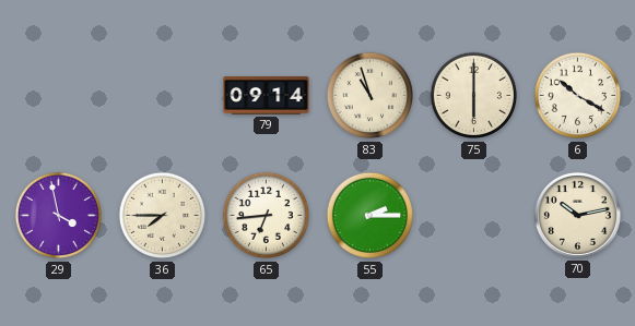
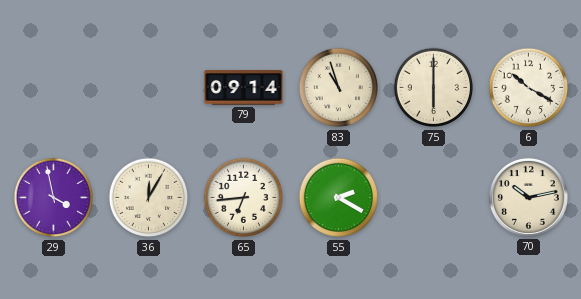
36: 7:45 -> 12:05
55: 2:15 -> 2:20
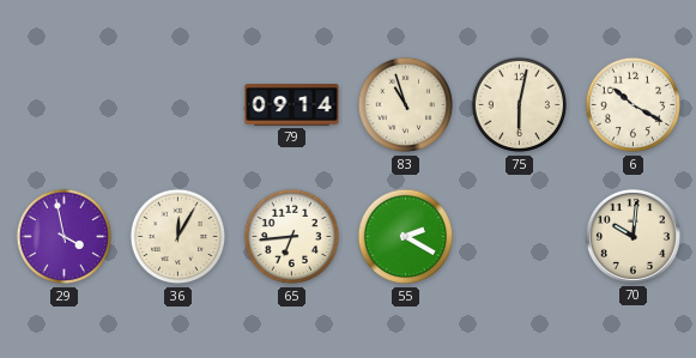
75: 6:00 -> 6:02
70: 10:13 -> 10:01
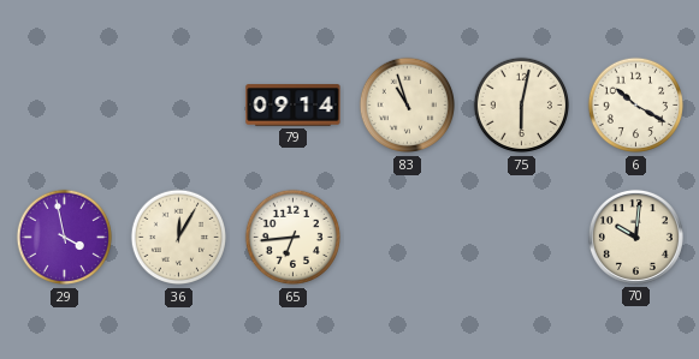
55: 2:20 -> none
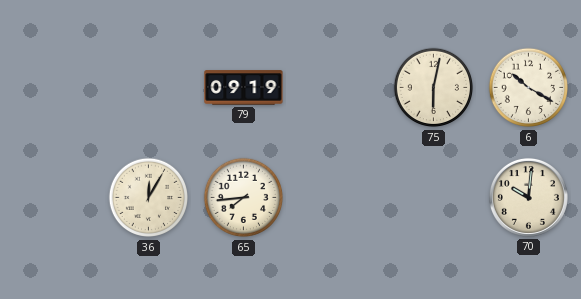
79: 09:14 -> 09:19
83: 10:57 -> none
29: 3:58 -> none
65: 6:44 -> 7:44
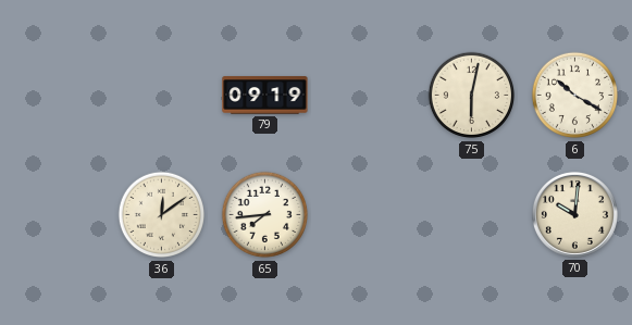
36: 12:05 -> 12:09
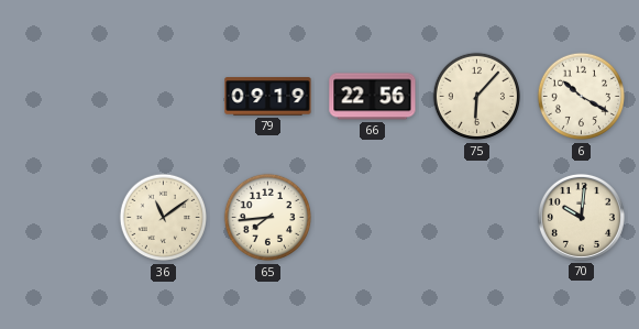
66: none -> 22:56
75: 6:02 -> 6:07
36: 12:09 -> 11:09
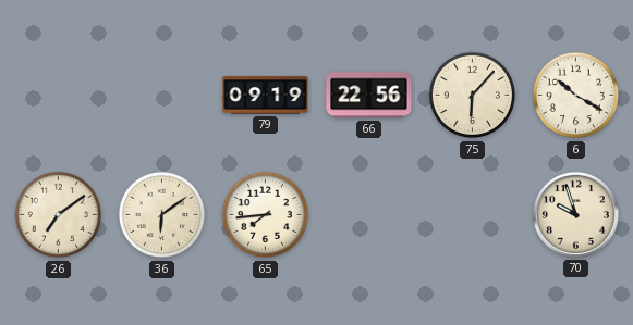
26: none -> 7:09
36: 11:09 -> 6:09
70: 10:01 -> 9:57
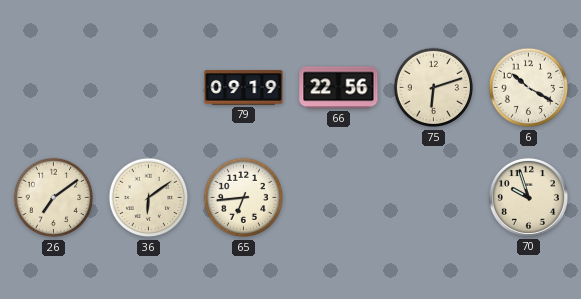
75: 6:07 -> 6:12
65: 7:44 -> 6:44
